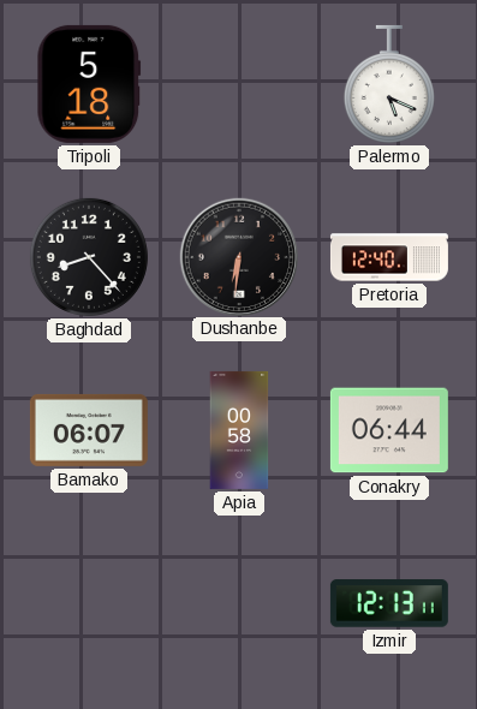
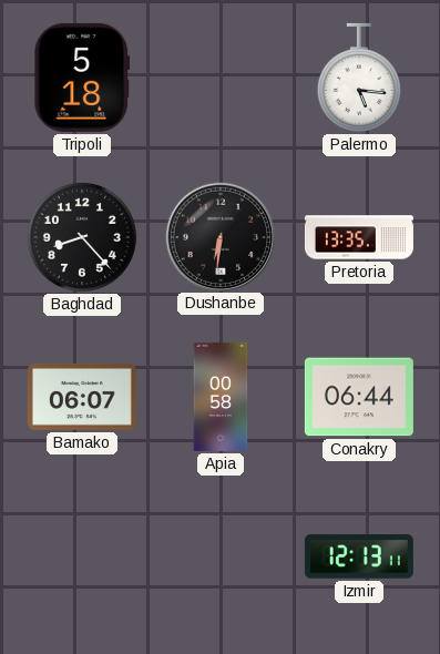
Palermo: 5:19 -> 5:16
Pretoria: 12:40 -> 13:35
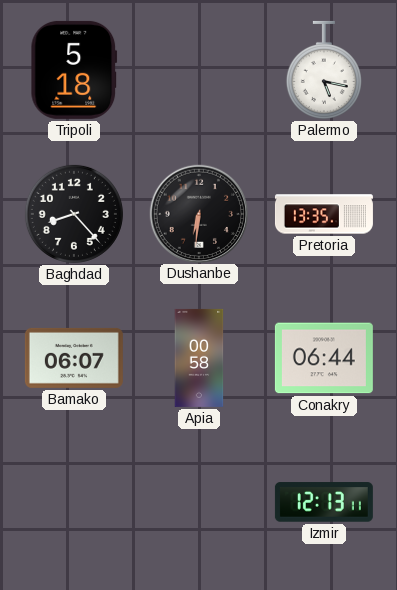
Palermo: 5:16 -> 5:17
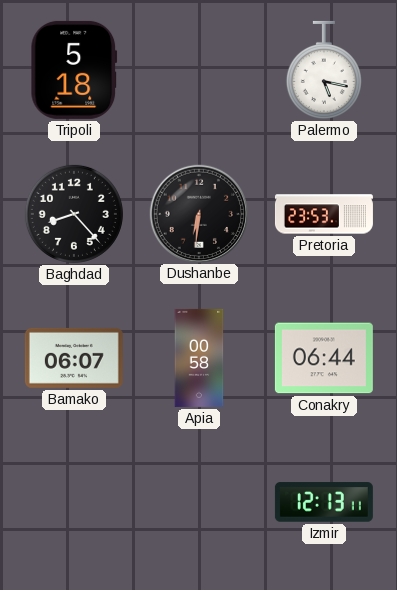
Pretoria: 13:35 -> 23:53
